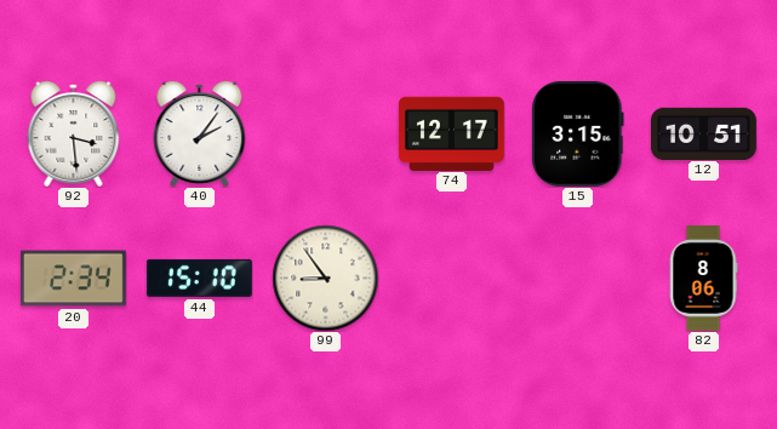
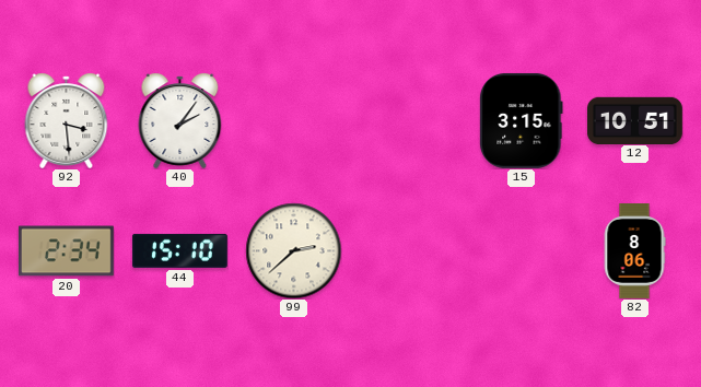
74: 12:17 -> none
99: 8:54 -> 2:38
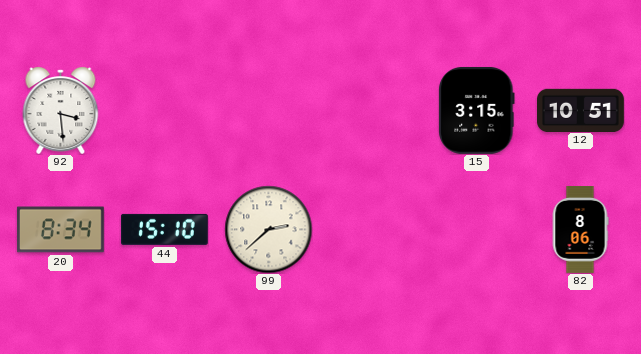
40: 2:06 -> none
20: 2:34 -> 8:34
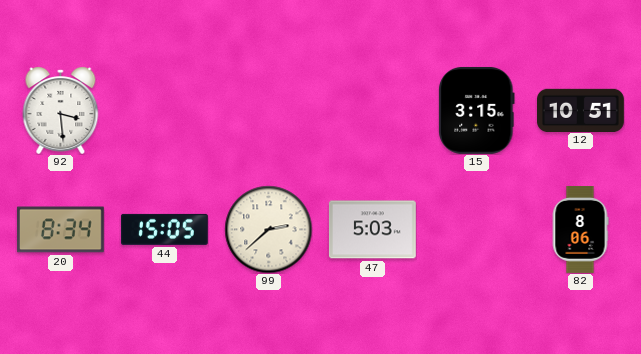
44: 15:10 -> 15:05
47: none -> 5:03
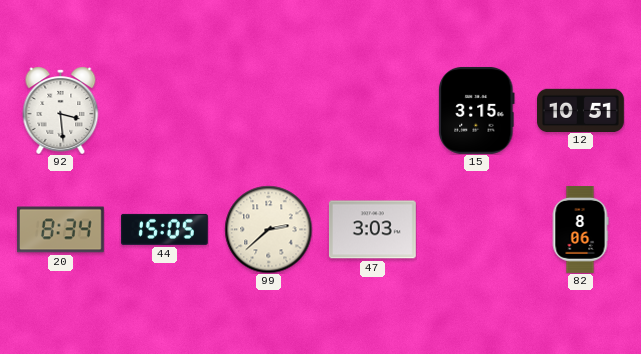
47: 5:03 -> 3:03
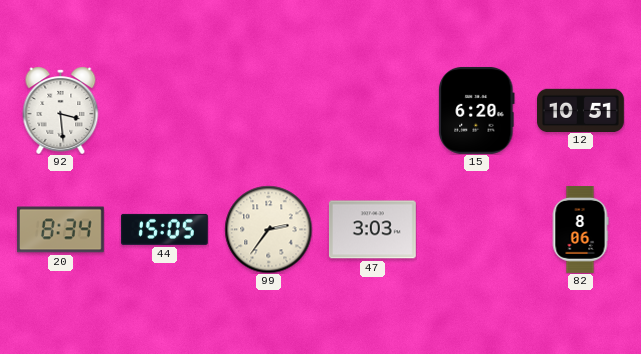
15: 3:15 -> 6:20
99: 2:38 -> 2:36
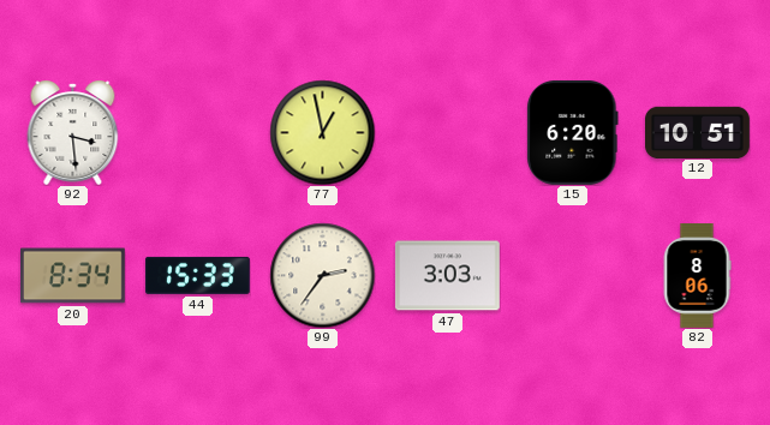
77: none -> 12:58
44: 15:05 -> 15:33
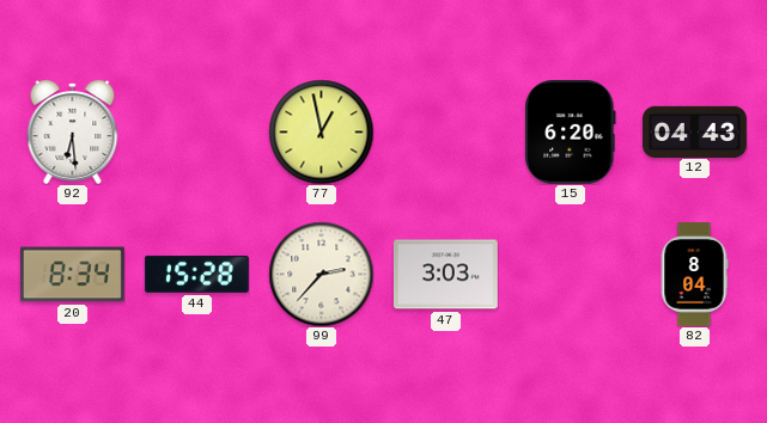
92: 3:29 -> 6:29
12: 10:51 -> 04:43
44: 15:33 -> 15:28
99: 2:36 -> 2:37
82: 8:06 -> 8:04
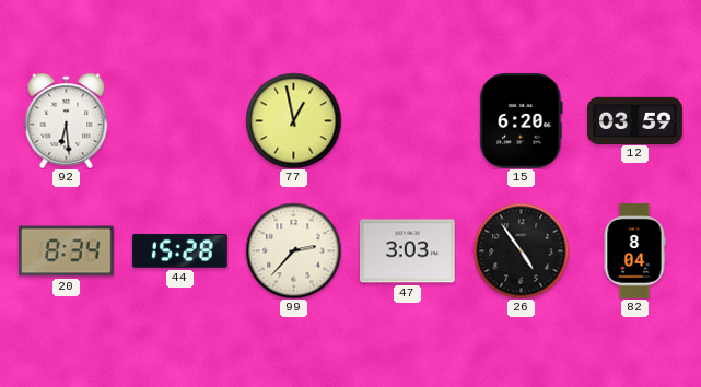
12: 04:43 -> 03:59
26: none -> 4:54
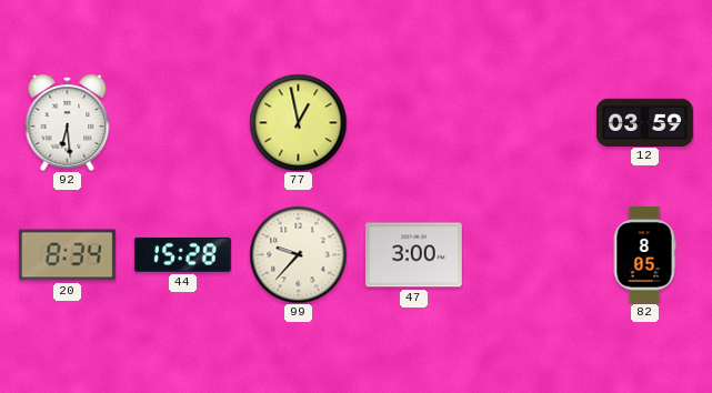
15: 6:20 -> none
99: 2:37 -> 9:37
47: 3:03 -> 3:00
26: 4:54 -> none
82: 8:04 -> 8:05
